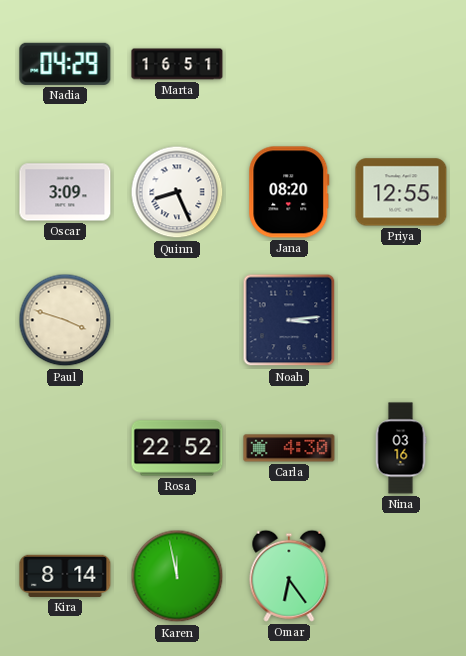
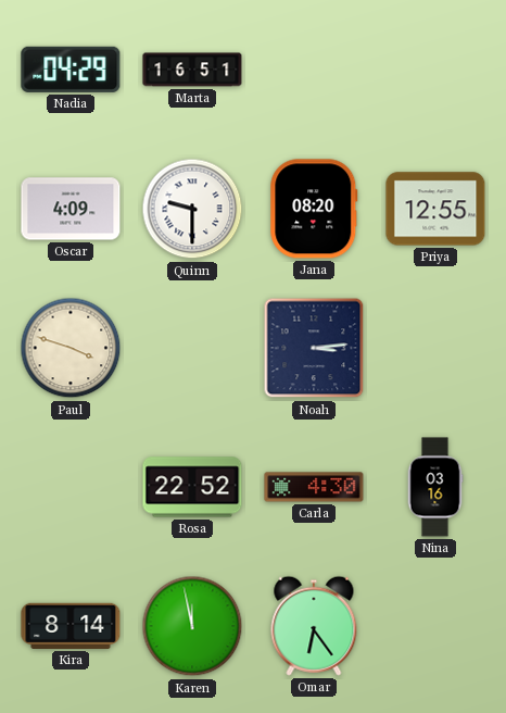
Oscar: 3:09 -> 4:09
Quinn: 8:26 -> 9:30
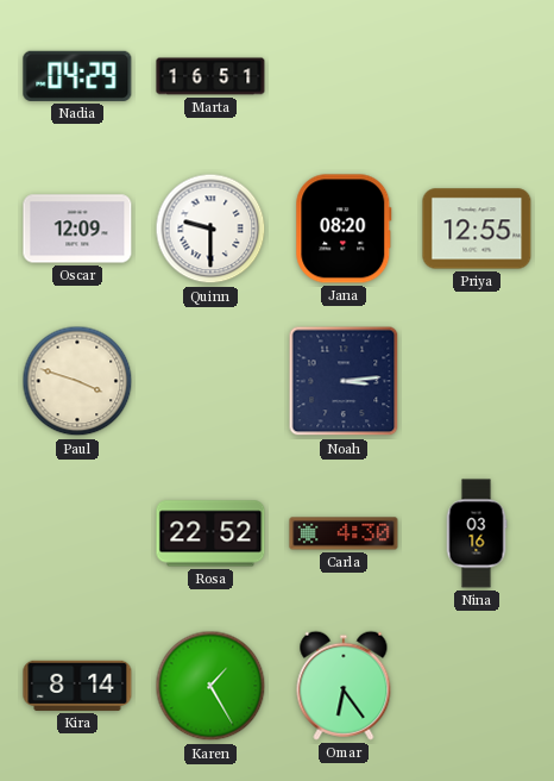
Oscar: 4:09 -> 12:09
Karen: 11:58 -> 1:25
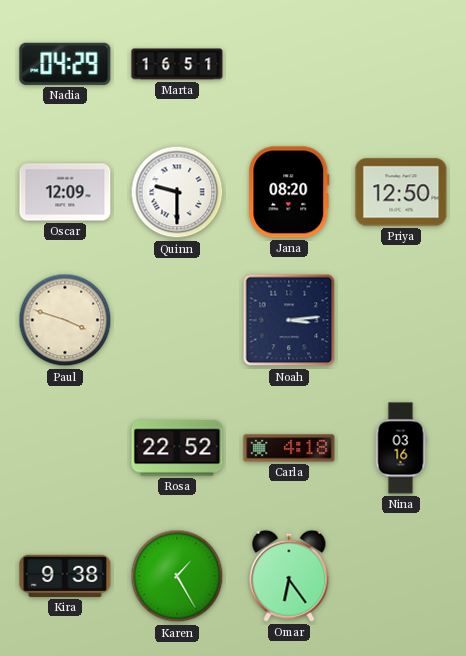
Priya: 12:55 -> 12:50
Carla: 4:30 -> 4:18
Kira: 8:14 -> 9:38
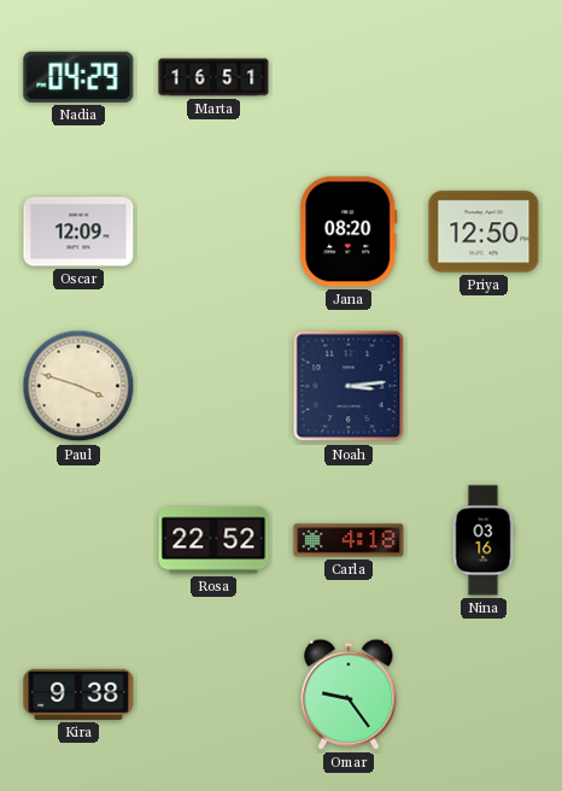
Quinn: 9:30 -> none
Karen: 1:25 -> none
Omar: 6:24 -> 9:24
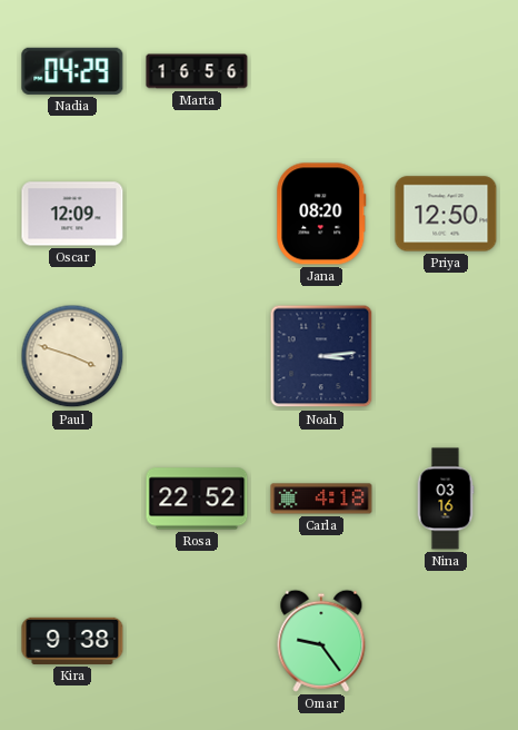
Marta: 16:51 -> 16:56
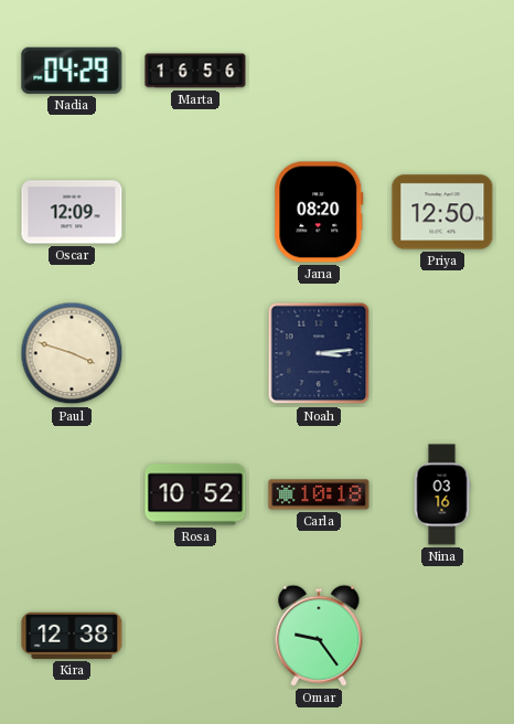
Rosa: 22:52 -> 10:52
Carla: 4:18 -> 10:18
Kira: 9:38 -> 12:38
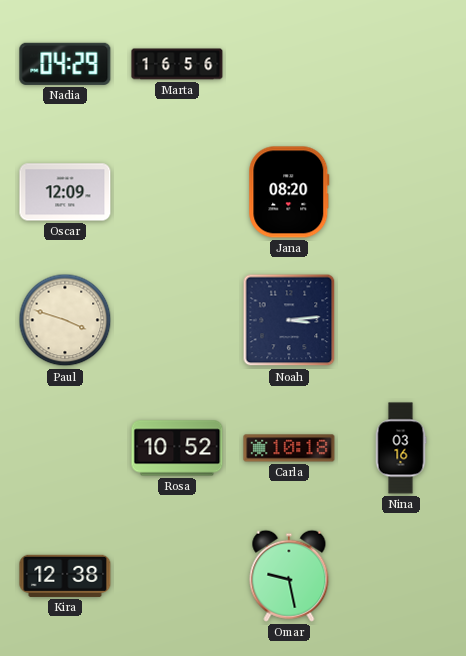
Priya: 12:50 -> none
Omar: 9:24 -> 9:28
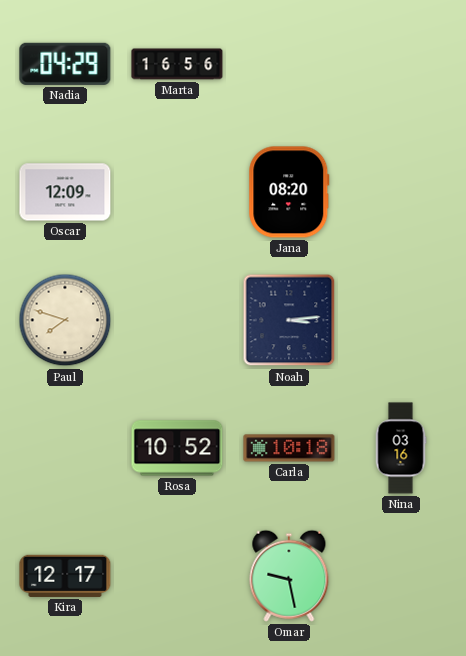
Paul: 3:48 -> 7:48
Kira: 12:38 -> 12:17
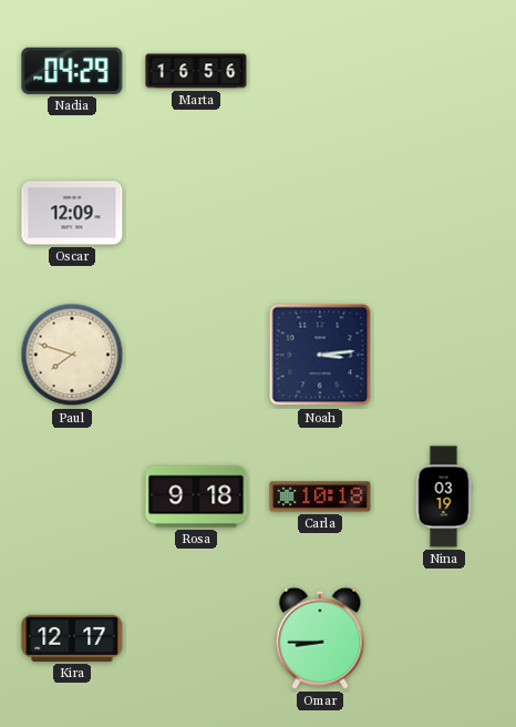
Jana: 08:20 -> none
Rosa: 10:52 -> 9:18
Nina: 03:16 -> 03:19
Omar: 9:28 -> 8:45
